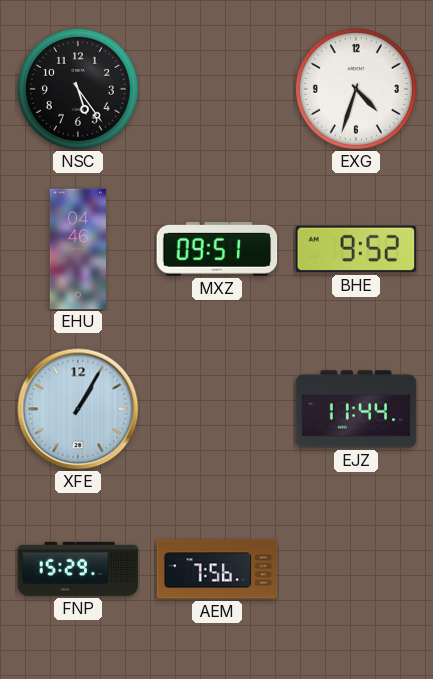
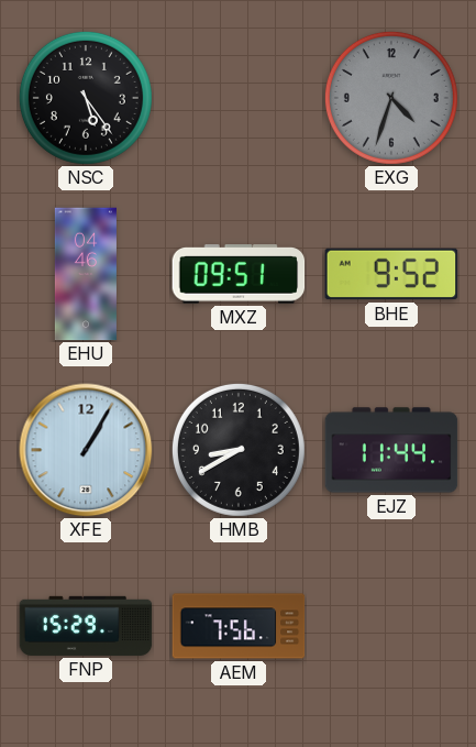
EXG dial: white -> grey
HMB: none -> 8:40
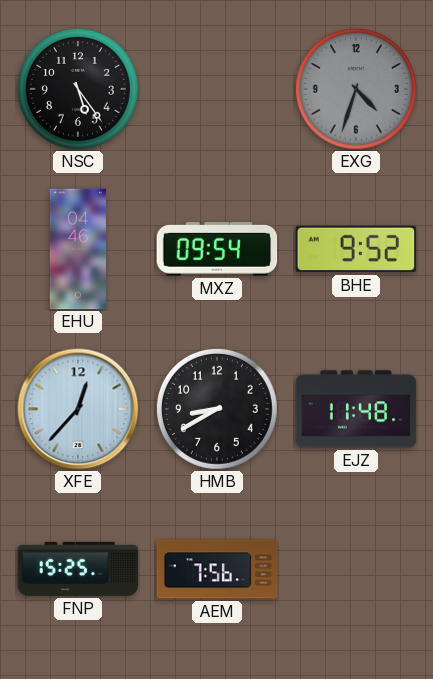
MXZ: 09:51 -> 09:54
XFE: 1:05 -> 12:37
EJZ: 11:44 -> 11:48
FNP: 15:29 -> 15:25
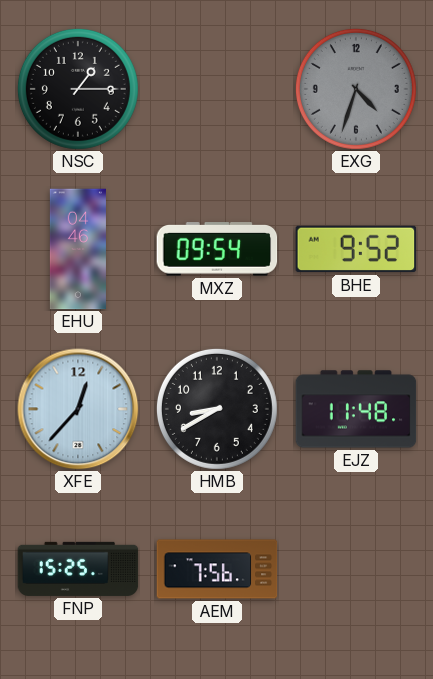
NSC: 5:24 -> 1:15
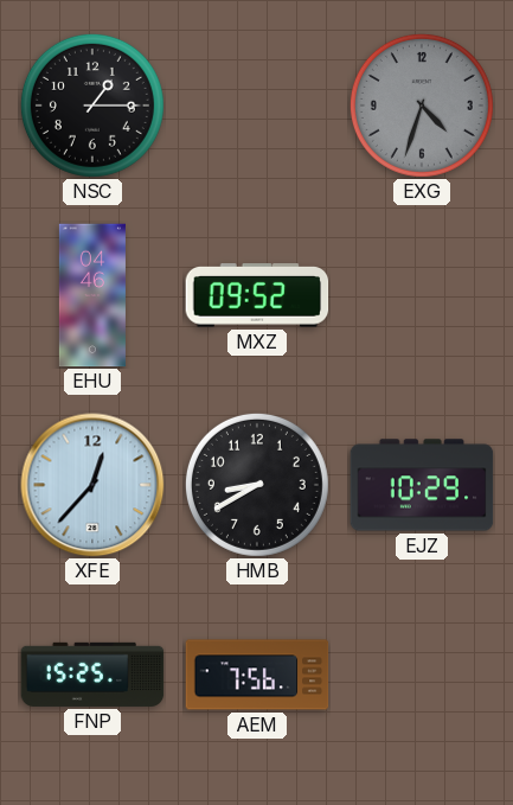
MXZ: 09:54 -> 09:52
BHE: 9:52 -> none
EJZ: 11:48 -> 10:29
